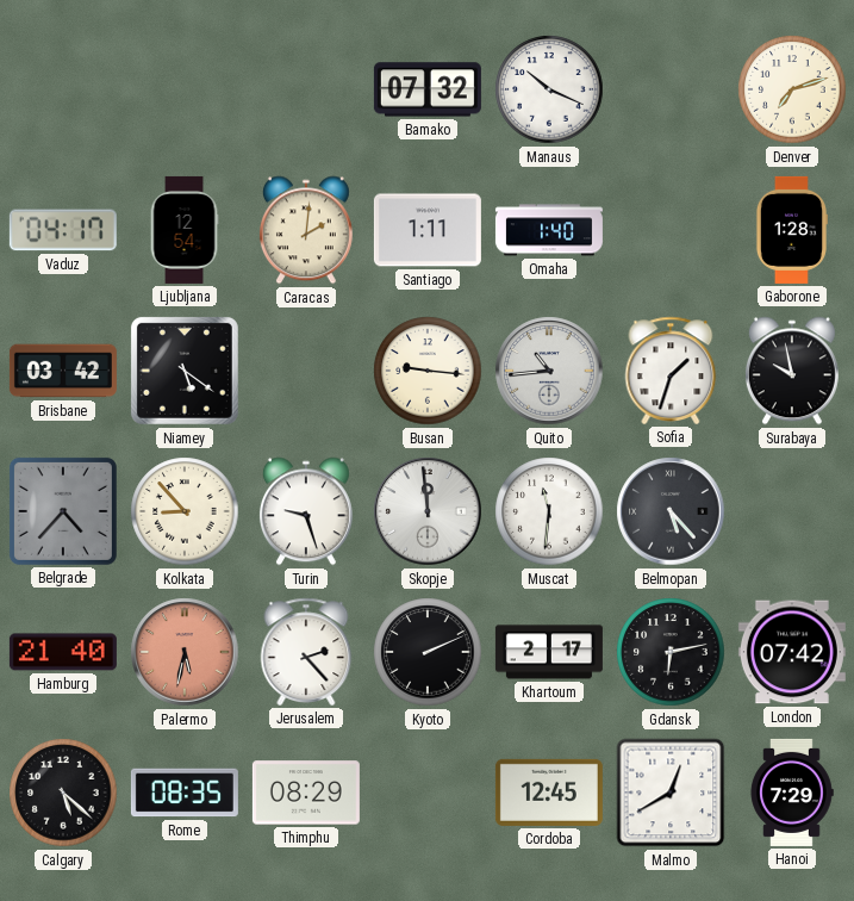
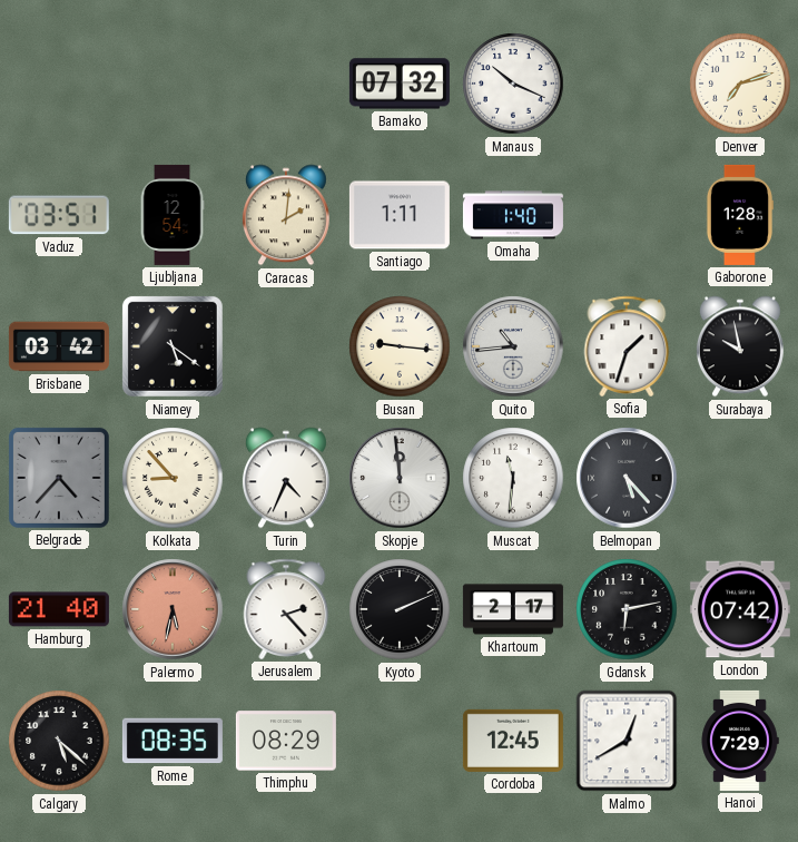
Vaduz: 04:17 -> 03:51
Turin: 9:27 -> 4:34
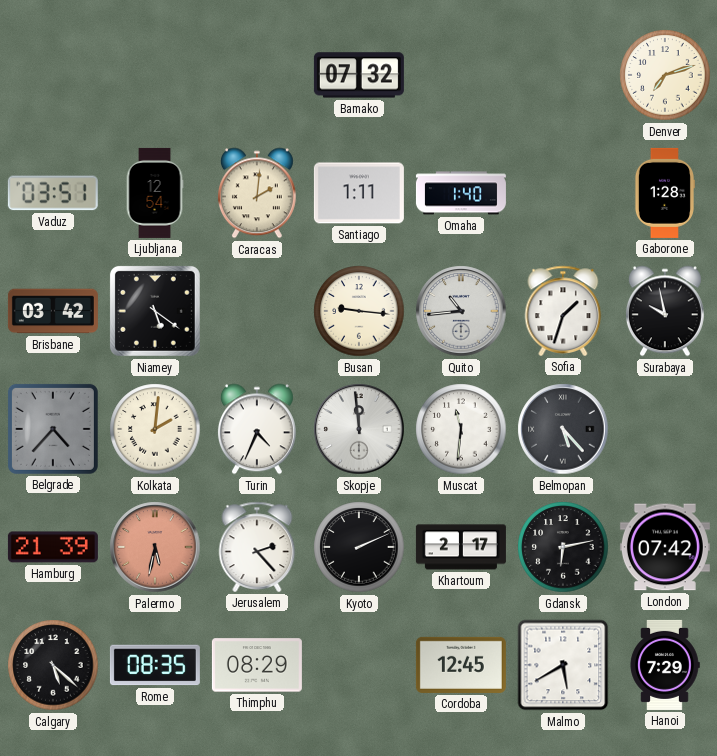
Manaus: 10:19 -> none
Kolkata: 8:53 -> 2:01
Hamburg: 21:40 -> 21:39
Malmo: 12:40 -> 5:40
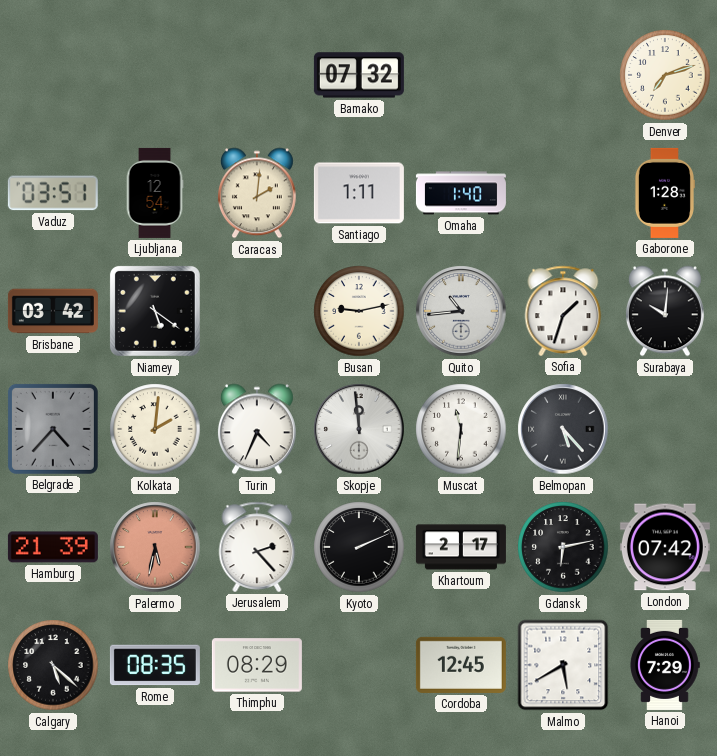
Busan: 9:16 -> 9:13
Surabaya: 9:58 -> 10:01
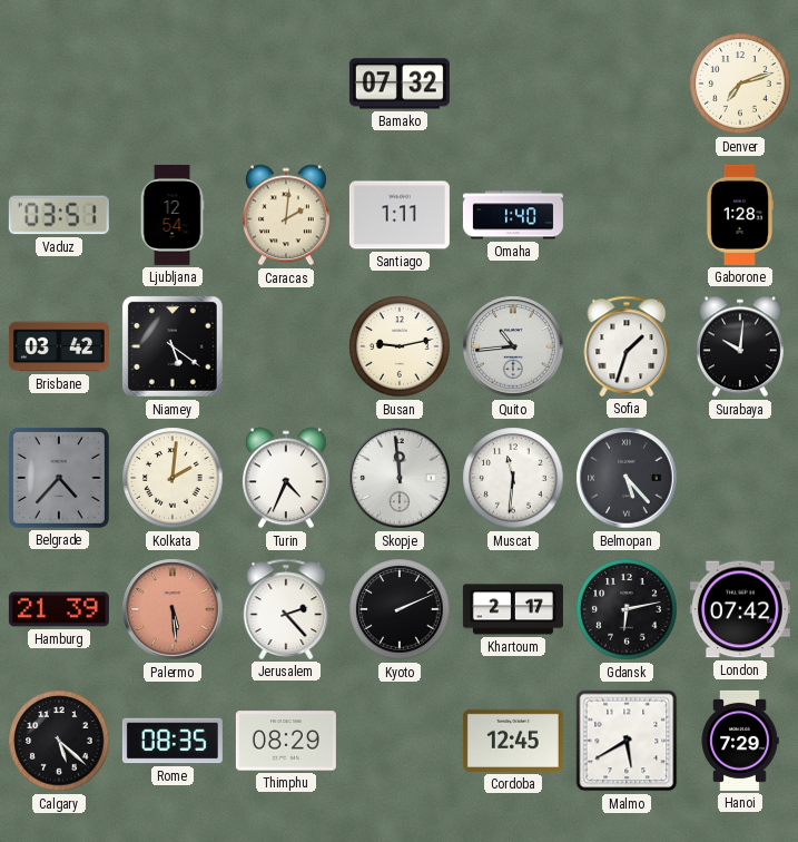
Palermo: 5:32 -> 5:29
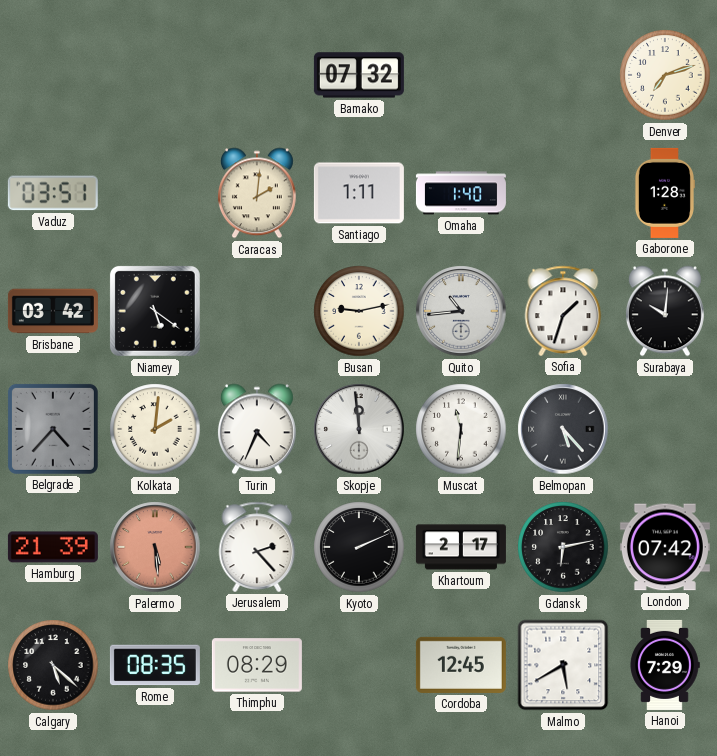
Ljubljana: 12:54 -> none
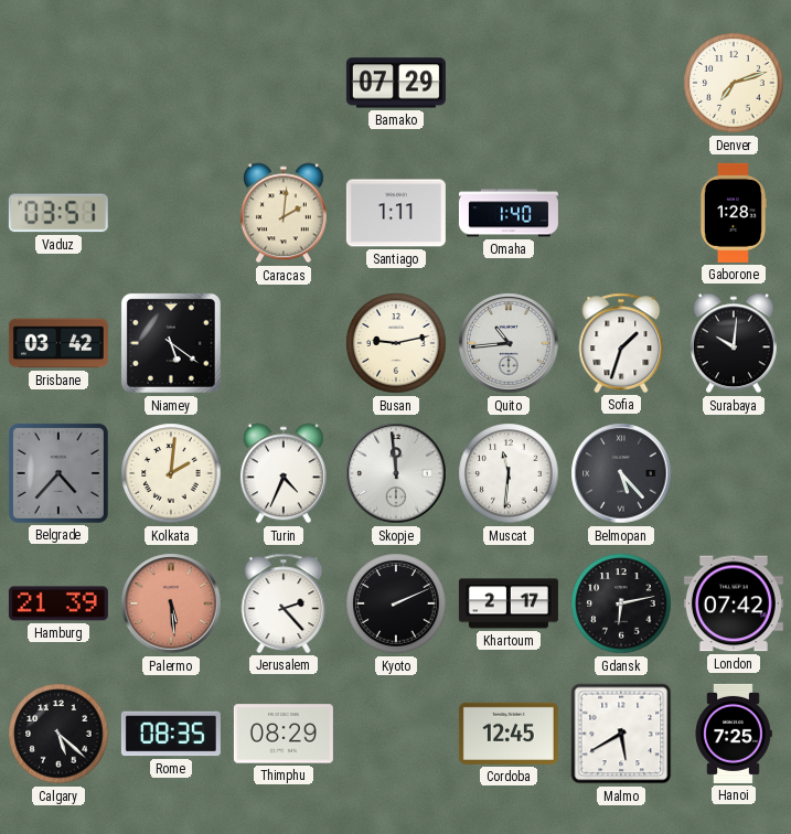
Bamako: 07:32 -> 07:29
Hanoi: 7:29 -> 7:25
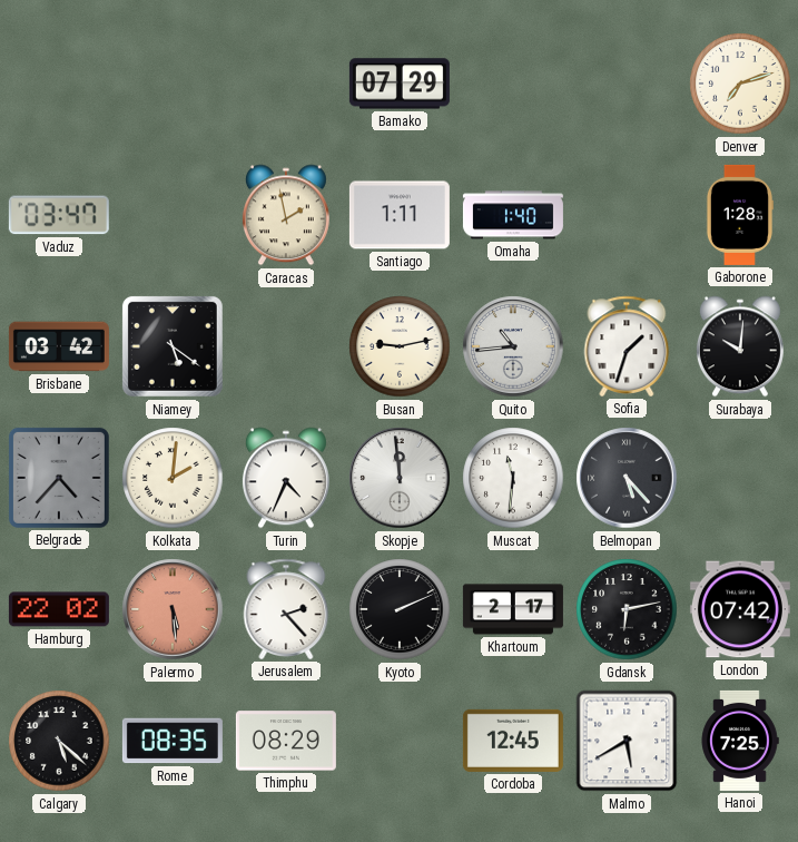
Vaduz: 03:51 -> 03:47
Caracas: 2:01 -> 1:58
Hamburg: 21:39 -> 22:02
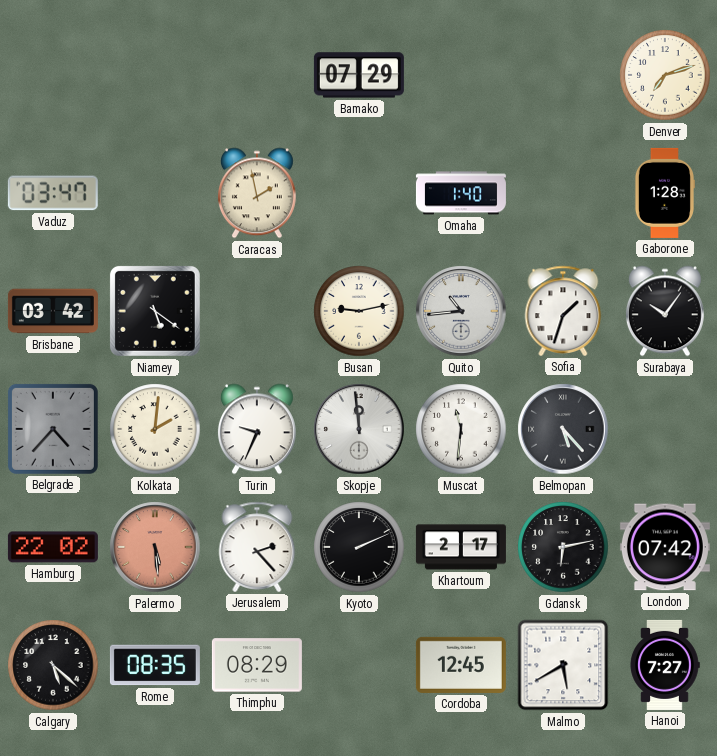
Santiago: 1:11 -> none
Surabaya: 10:01 -> 10:06
Turin: 4:34 -> 9:34
Hanoi: 7:25 -> 7:27
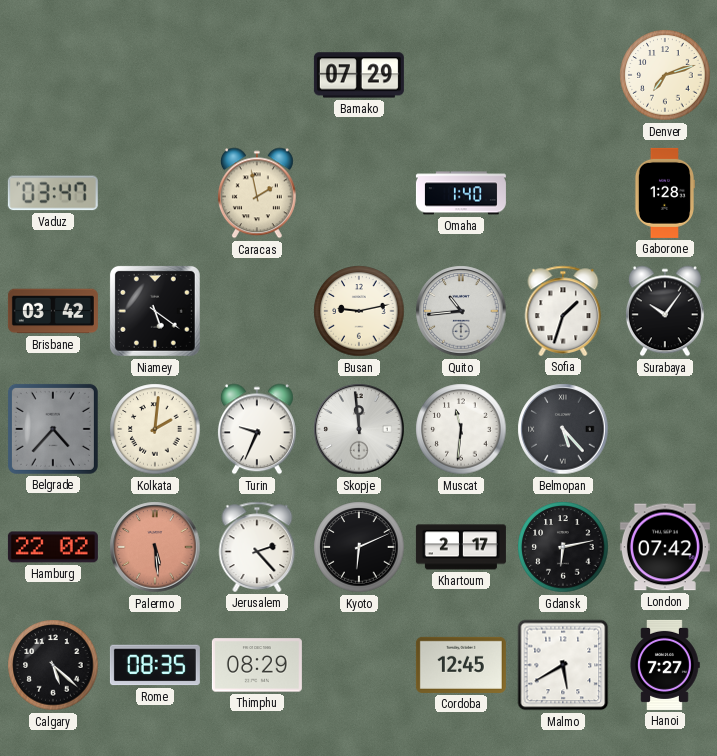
Kyoto: 2:11 -> 6:11
